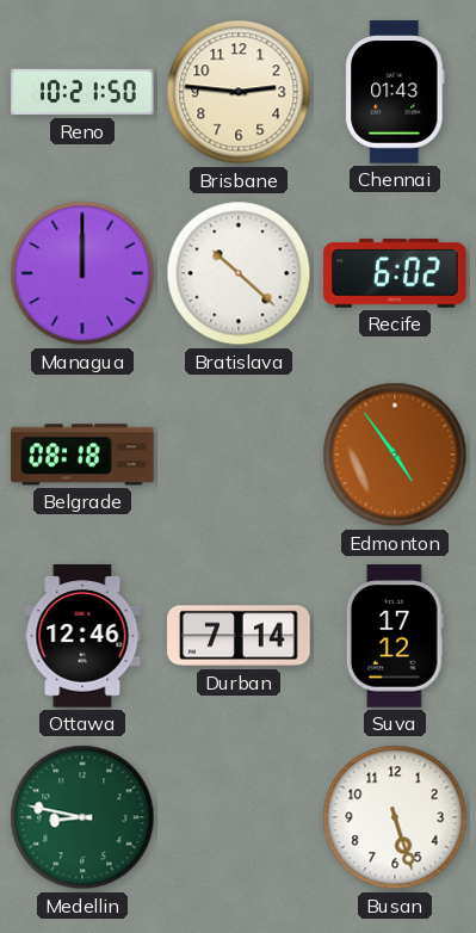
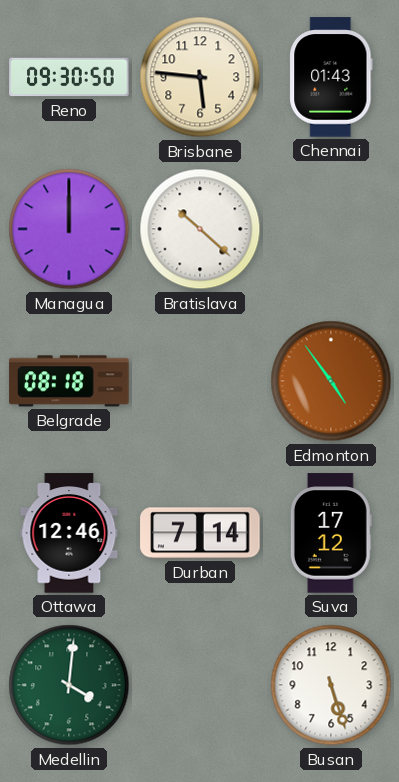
Reno: 10:21 -> 09:30
Brisbane: 2:46 -> 5:46
Recife: 6:02 -> none
Medellin: 8:47 -> 4:01
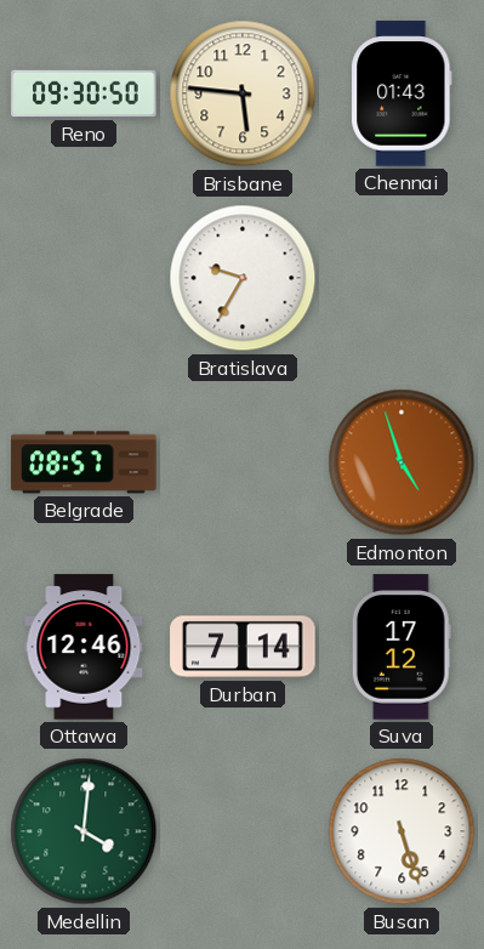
Managua: 12:00 -> none
Bratislava: 10:22 -> 9:35
Belgrade: 08:18 -> 08:57
Edmonton: 4:54 -> 4:57
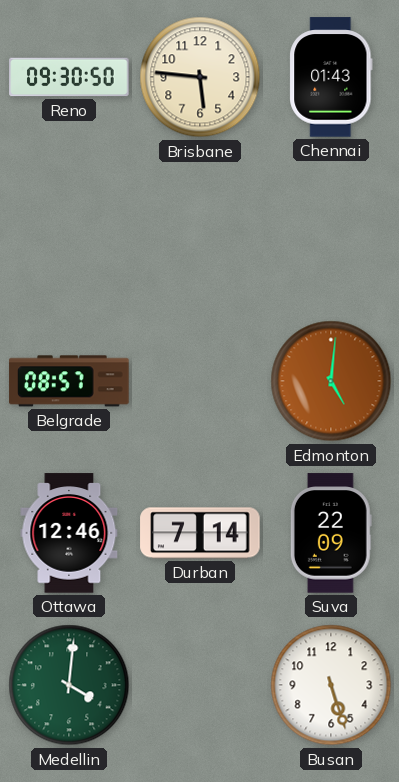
Bratislava: 9:35 -> none
Edmonton: 4:57 -> 5:01
Suva: 17:12 -> 22:09
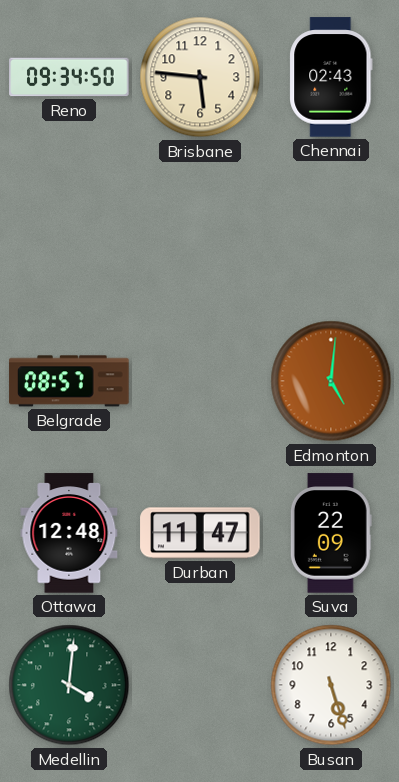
Reno: 09:30 -> 09:34
Chennai: 01:43 -> 02:43
Ottawa: 12:46 -> 12:48
Durban: 7:14 -> 11:47
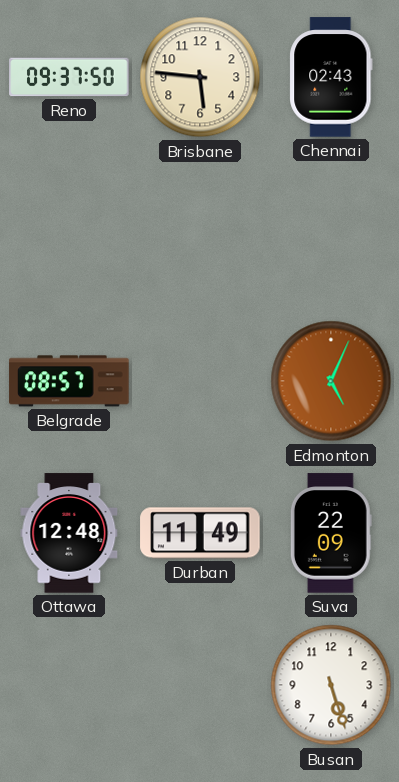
Reno: 09:34 -> 09:37
Edmonton: 5:01 -> 5:04
Durban: 11:47 -> 11:49
Medellin: 4:01 -> none
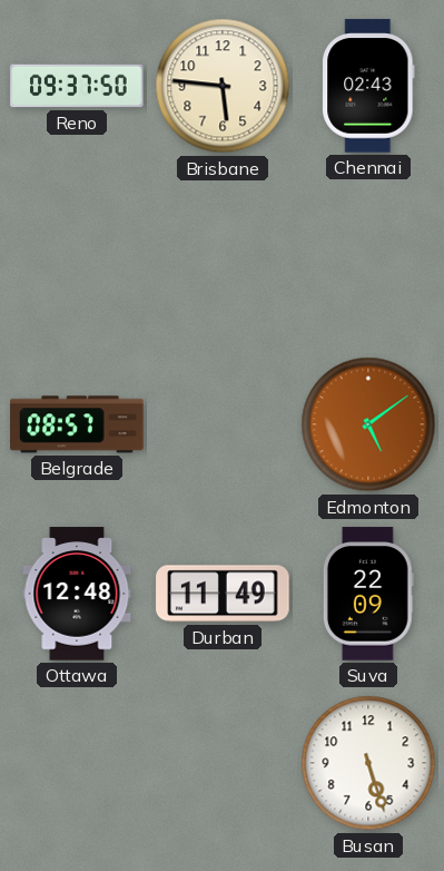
Edmonton: 5:04 -> 5:09
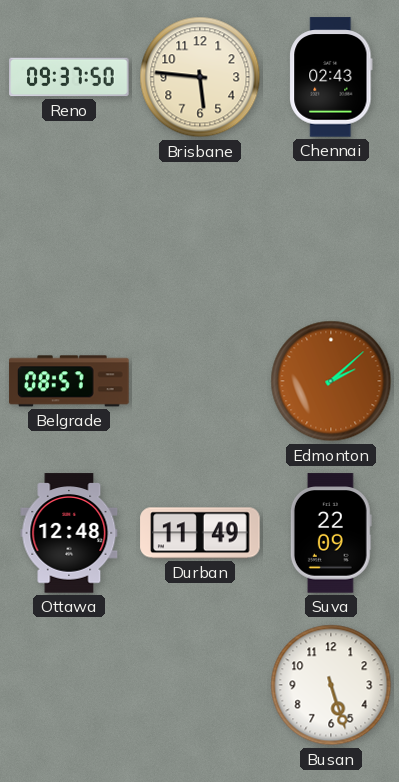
Edmonton: 5:09 -> 2:08
